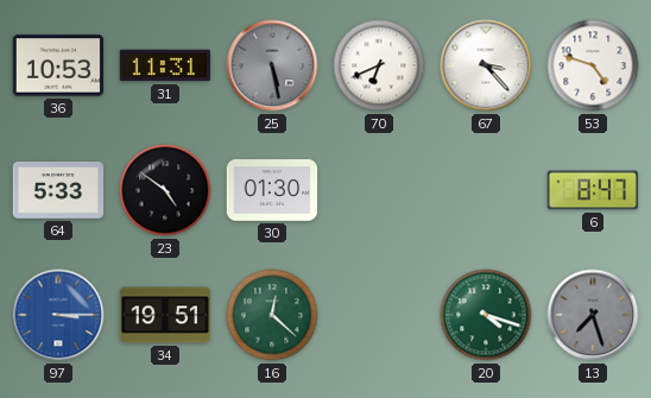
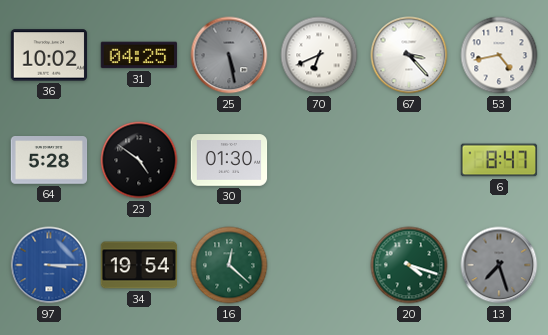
36: 10:53 -> 10:02
31: 11:31 -> 04:25
53: 4:48 -> 4:43
64: 5:33 -> 5:28
34: 19:51 -> 19:54
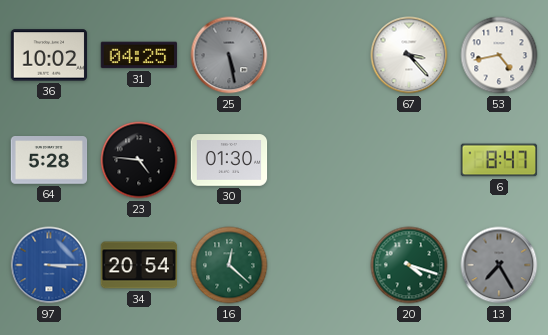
70: 6:41 -> none
23: 4:51 -> 4:46
34: 19:54 -> 20:54
13: 7:27 -> 7:25
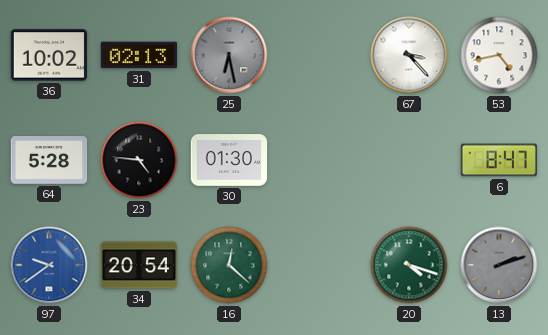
31: 04:25 -> 02:13
25: 5:28 -> 6:28
97: 3:15 -> 9:39
13: 7:25 -> 2:12
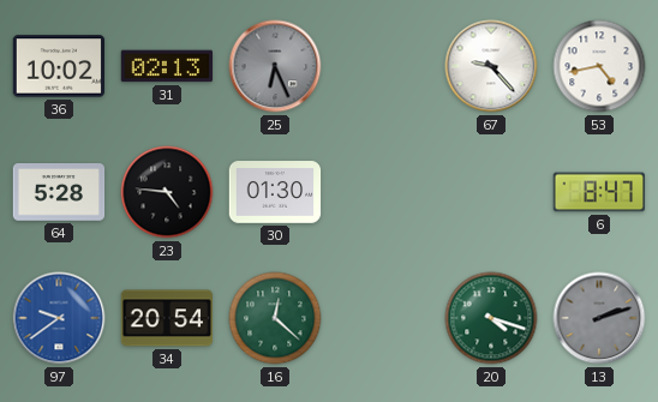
25: 6:28 -> 6:26
67: 3:23 -> 9:23
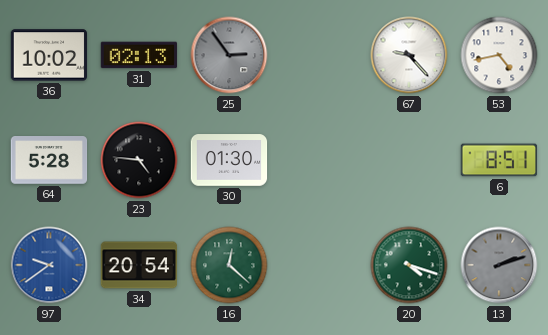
25: 6:26 -> 2:54
6: 8:47 -> 8:51
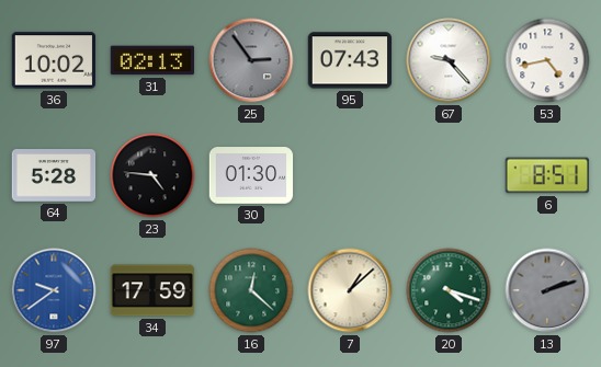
95: none -> 07:43
34: 20:54 -> 17:59
7: none -> 1:08
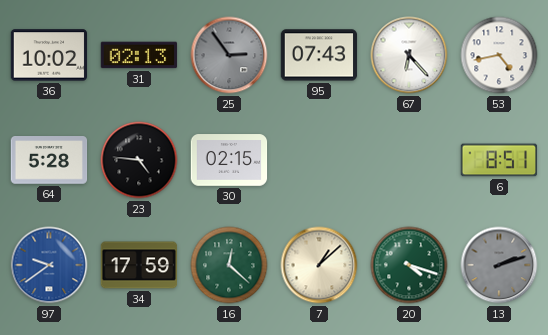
67: 9:23 -> 6:23
30: 01:30 -> 02:15
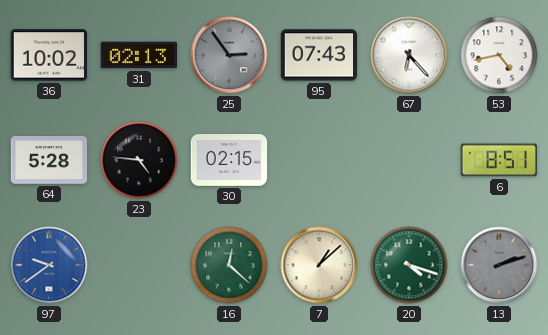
34: 17:59 -> none
